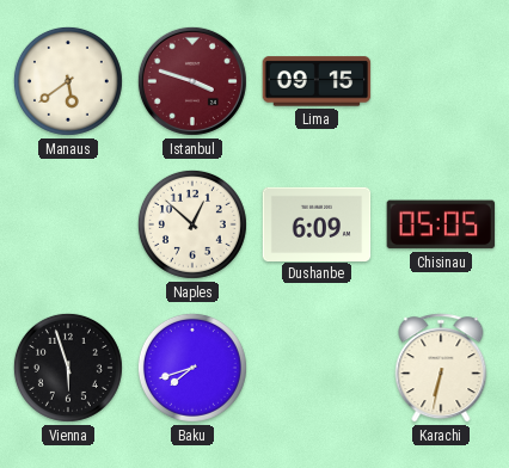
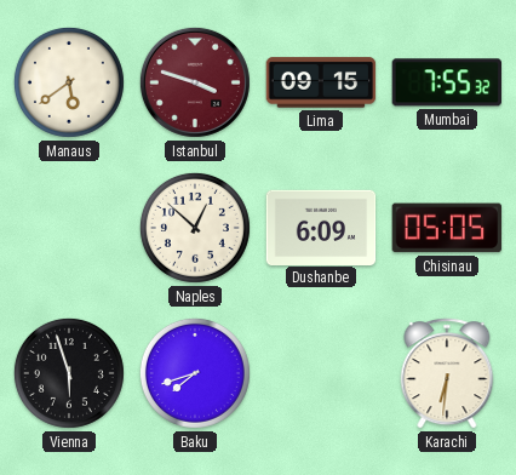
Mumbai: none -> 7:55
Karachi: 6:32 -> 6:31
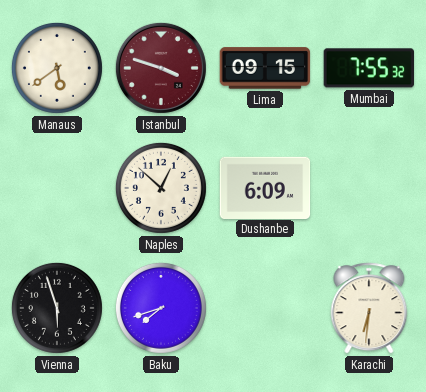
Chisinau: 05:05 -> none
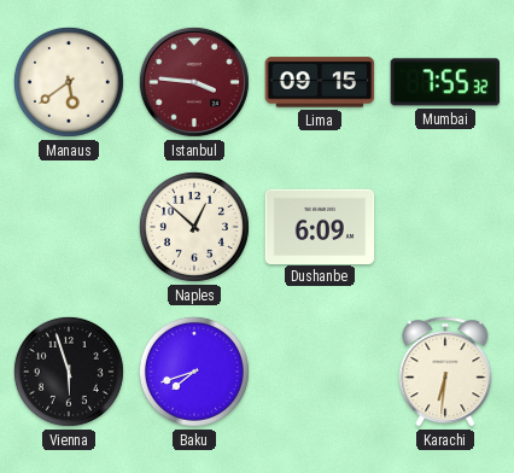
Istanbul: 3:48 -> 3:46
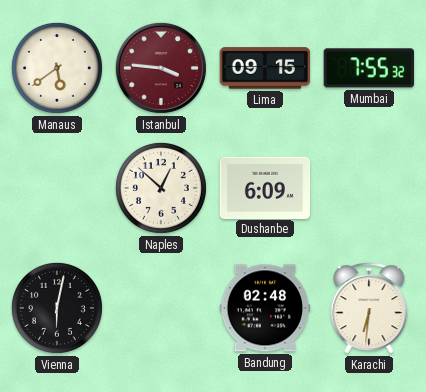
Vienna: 5:57 -> 6:02
Baku: 7:42 -> none
Bandung: none -> 02:48
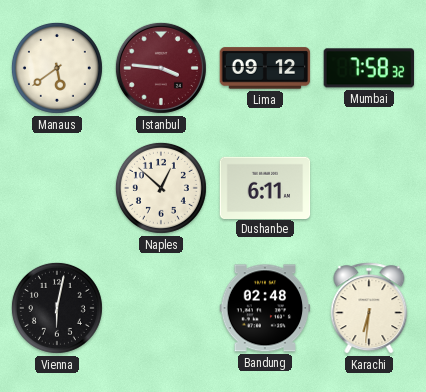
Lima: 09:15 -> 09:12
Mumbai: 7:55 -> 7:58
Dushanbe: 6:09 -> 6:11
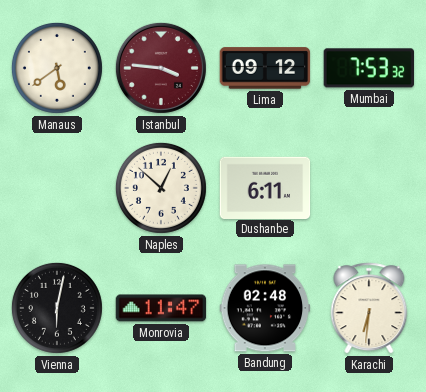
Mumbai: 7:58 -> 7:53
Monrovia: none -> 11:47
